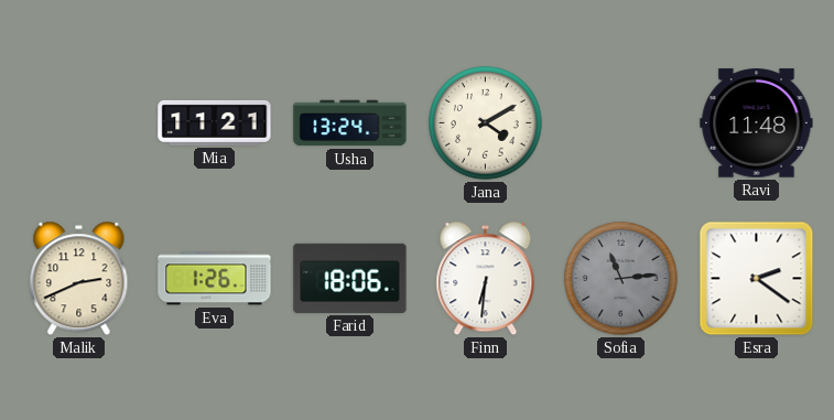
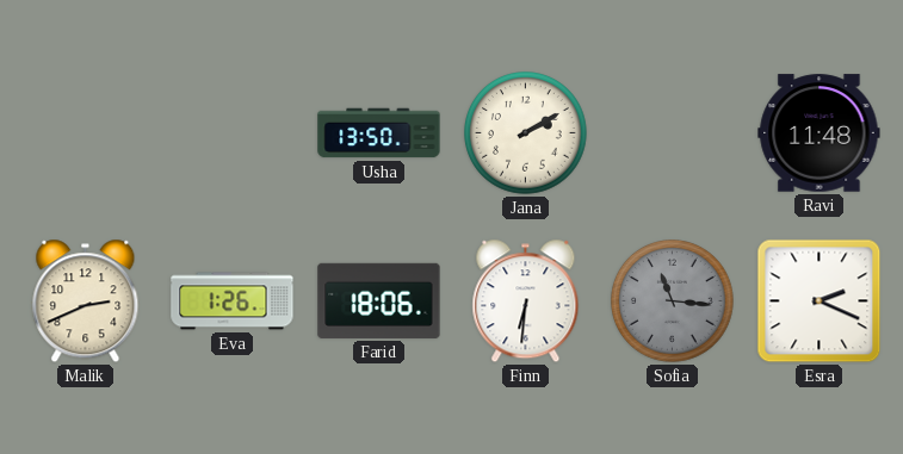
Mia: 11:21 -> none
Usha: 13:24 -> 13:50
Jana: 4:10 -> 2:10
Sofia: 11:14 -> 11:16
Esra: 2:21 -> 2:19
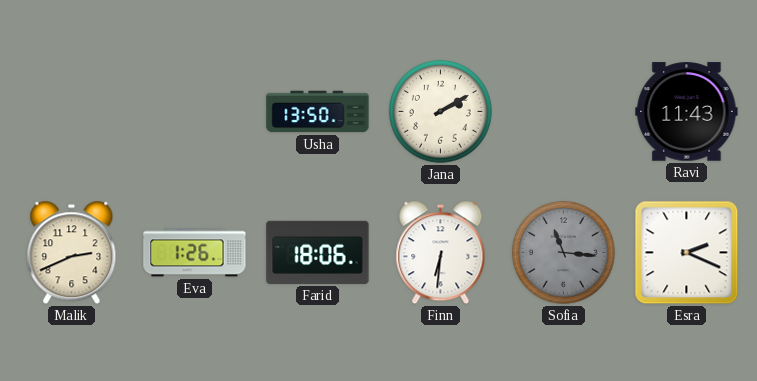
Ravi: 11:48 -> 11:43
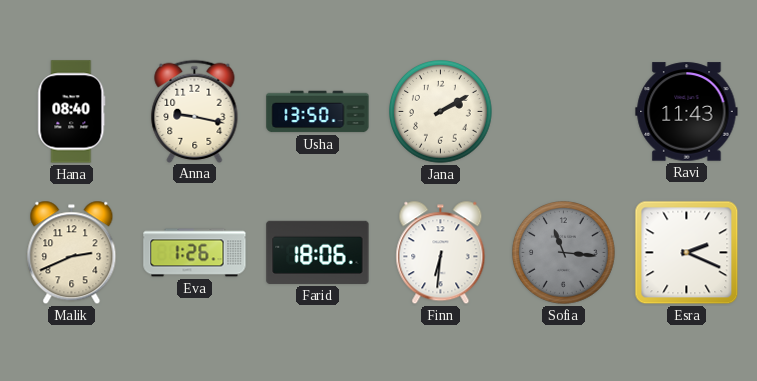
Hana: none -> 08:40
Anna: none -> 9:17
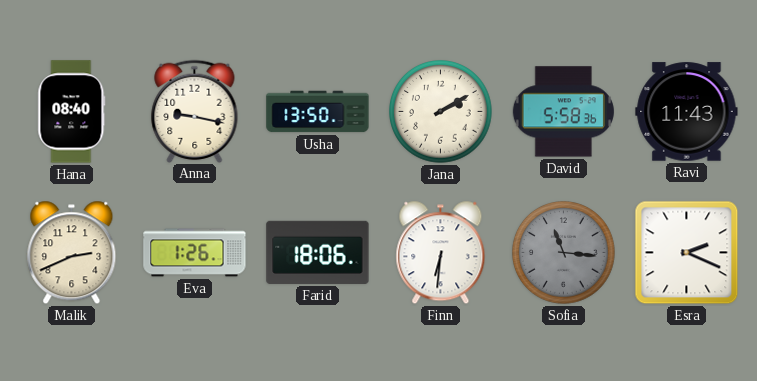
David: none -> 5:58
